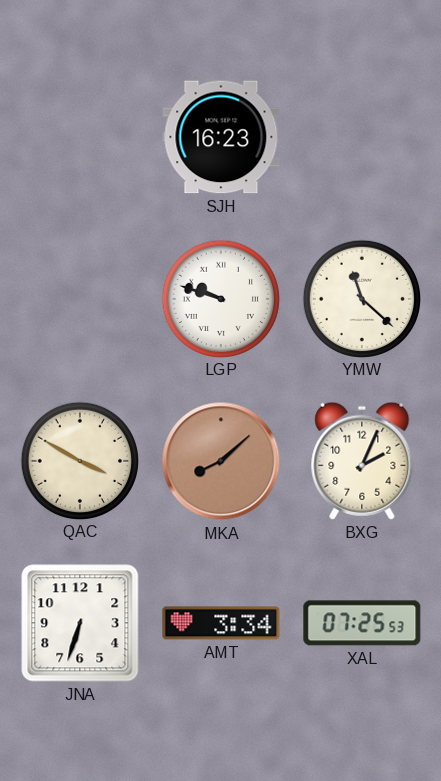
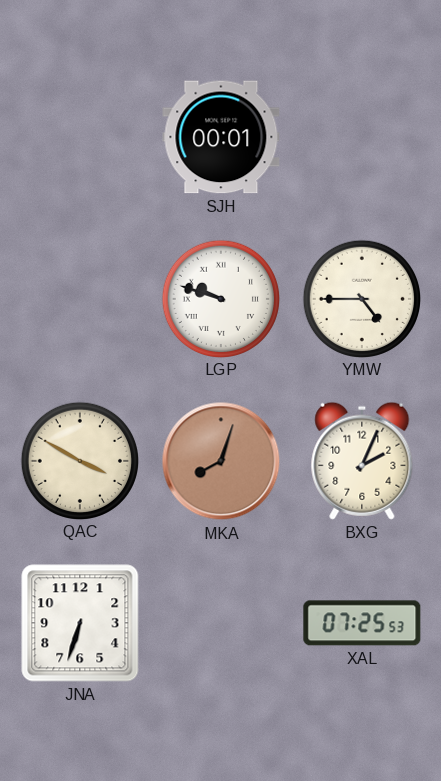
SJH: 16:23 -> 00:01
YMW: 11:22 -> 4:45
MKA: 8:08 -> 8:03
AMT: 3:34 -> none
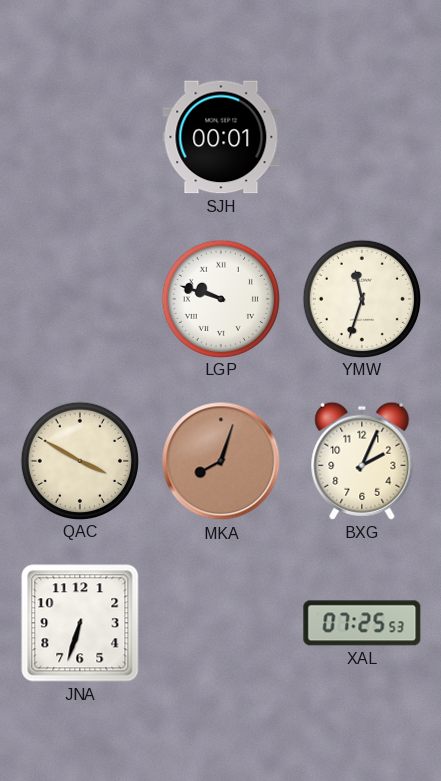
YMW: 4:45 -> 11:33
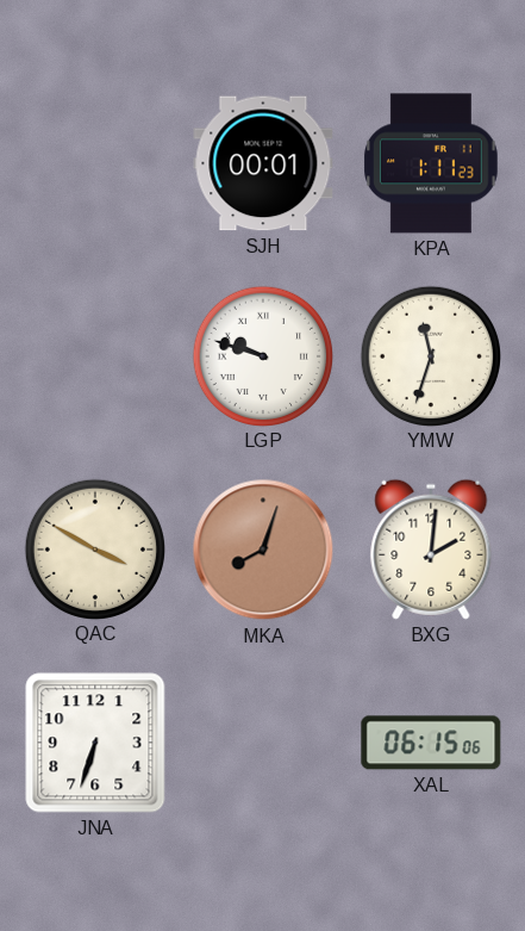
KPA: none -> 1:11
BXG: 2:04 -> 2:01
XAL: 07:25 -> 06:15
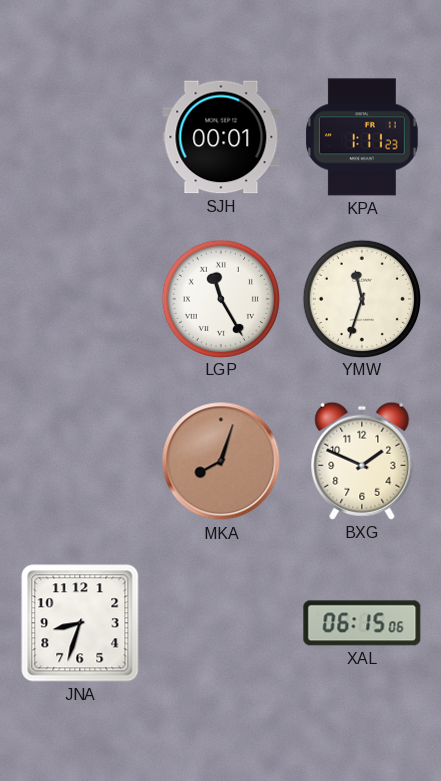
LGP: 9:48 -> 11:25
QAC: 3:50 -> none
BXG: 2:01 -> 1:49
JNA: 6:33 -> 8:33
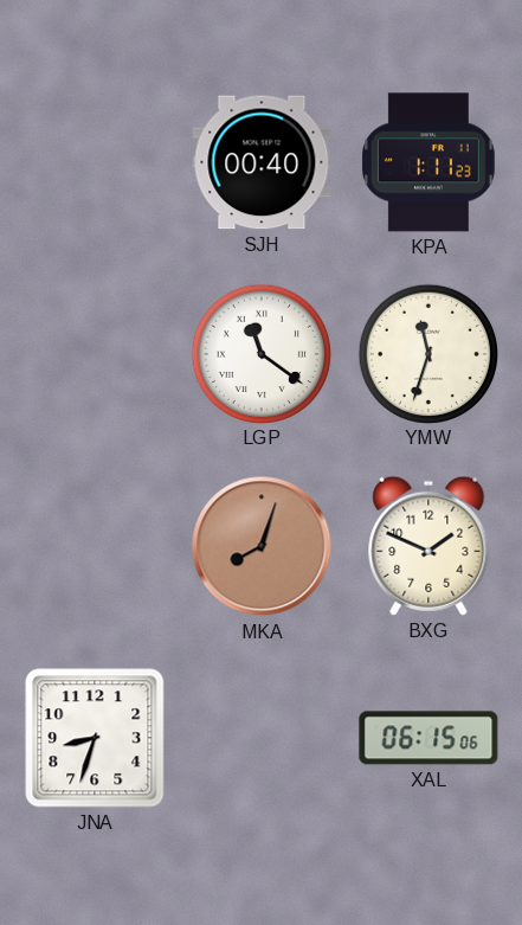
SJH: 00:01 -> 00:40
LGP: 11:25 -> 11:21
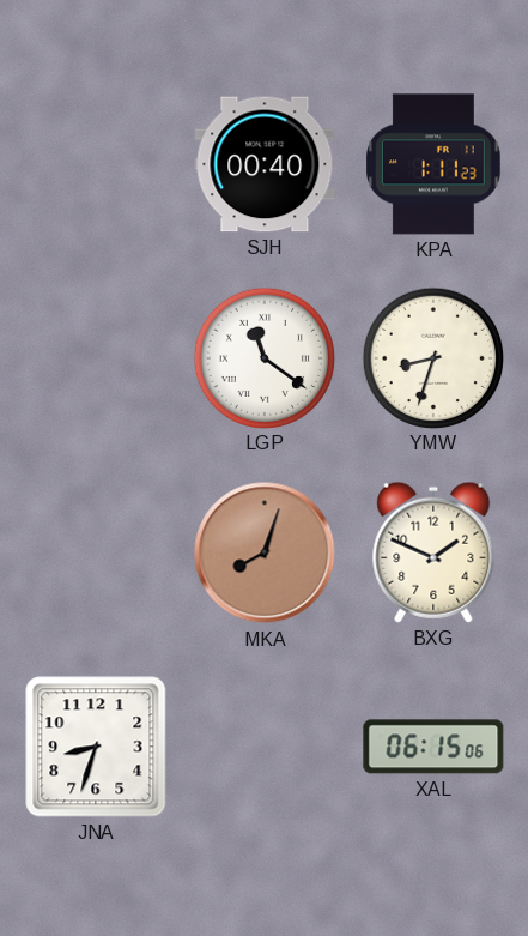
YMW: 11:33 -> 8:33
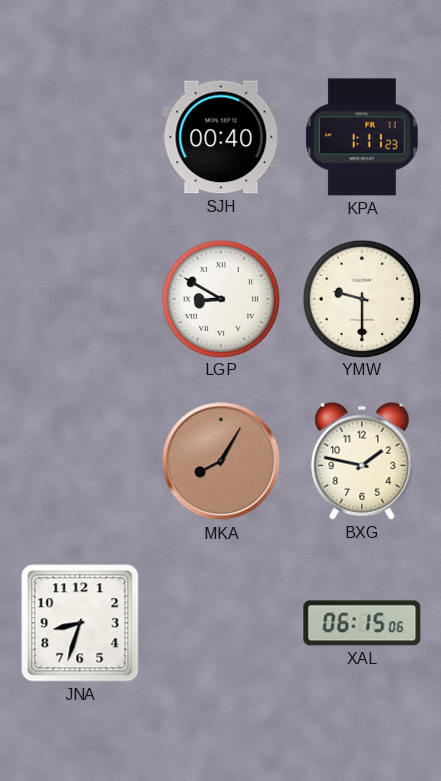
LGP: 11:21 -> 8:50
YMW: 8:33 -> 9:30
MKA: 8:03 -> 8:05
BXG: 1:49 -> 1:47
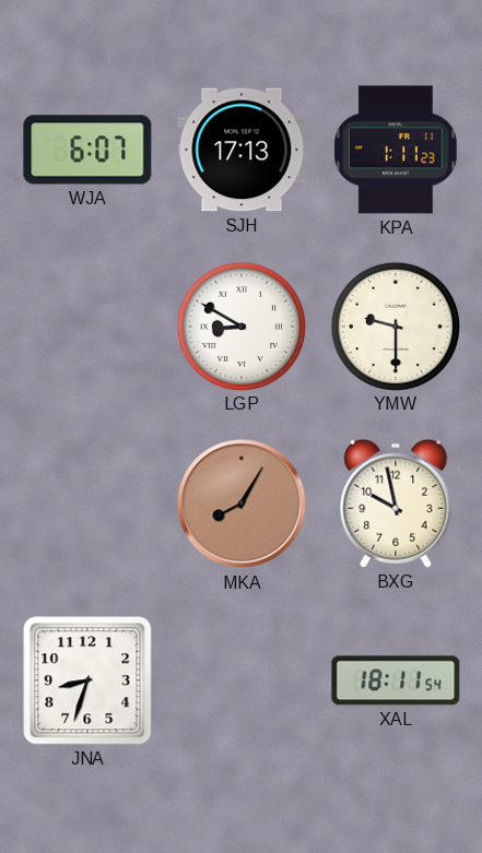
WJA: none -> 6:07
SJH: 00:40 -> 17:13
BXG: 1:47 -> 9:58
XAL: 06:15 -> 18:11
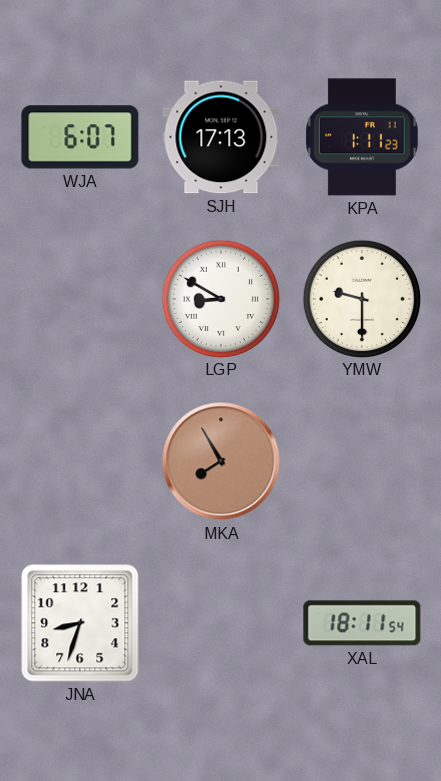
MKA: 8:05 -> 7:55
BXG: 9:58 -> none
